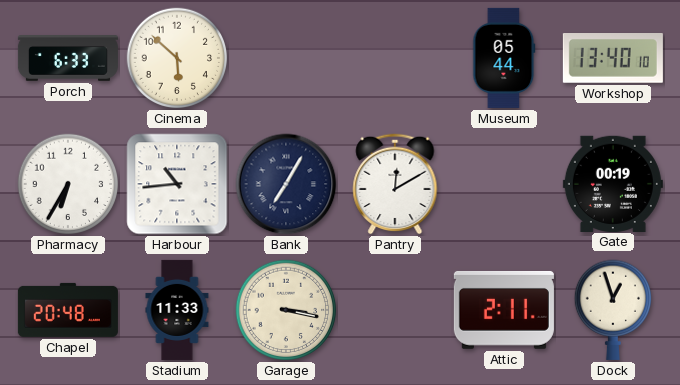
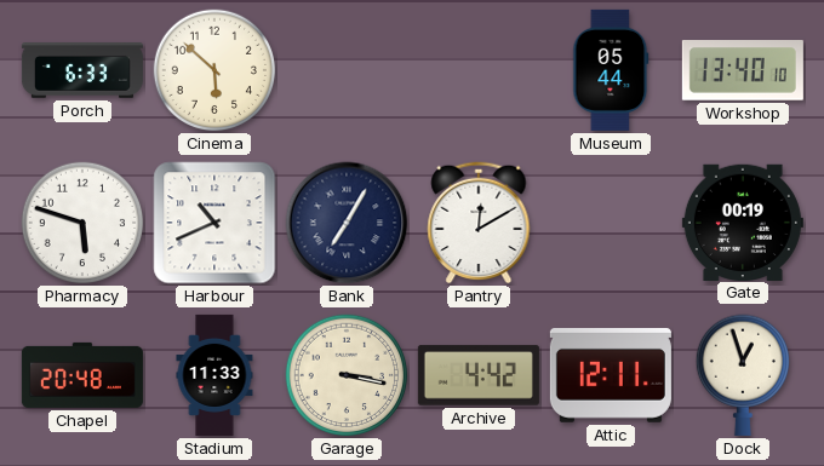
Pharmacy: 6:35 -> 5:48
Harbour: 10:44 -> 10:41
Archive: none -> 4:42
Attic: 2:11 -> 12:11
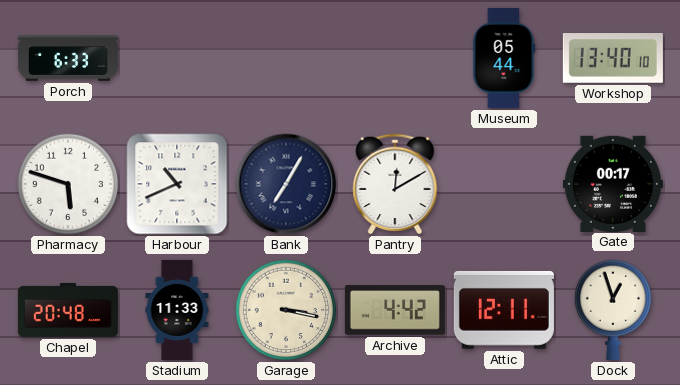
Cinema: 5:52 -> none
Gate: 00:19 -> 00:17
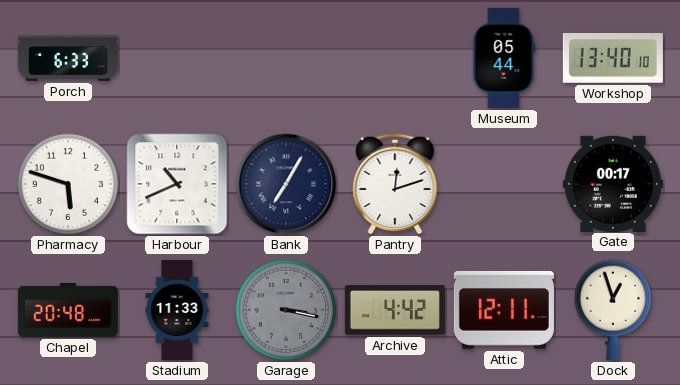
Pantry: 12:10 -> 12:12
Garage dial: cream -> grey
